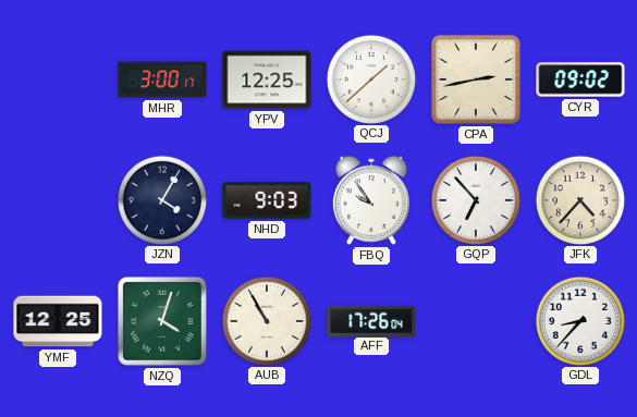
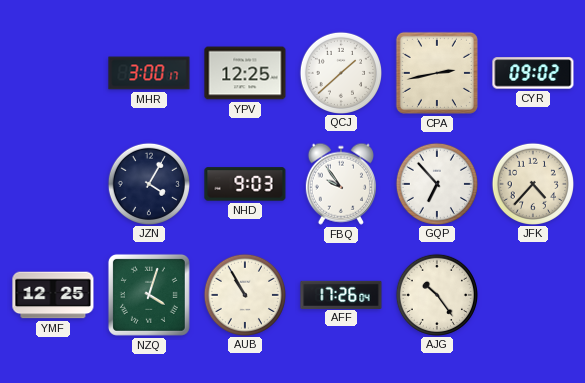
AJG: none -> 10:24
GDL: 8:37 -> none
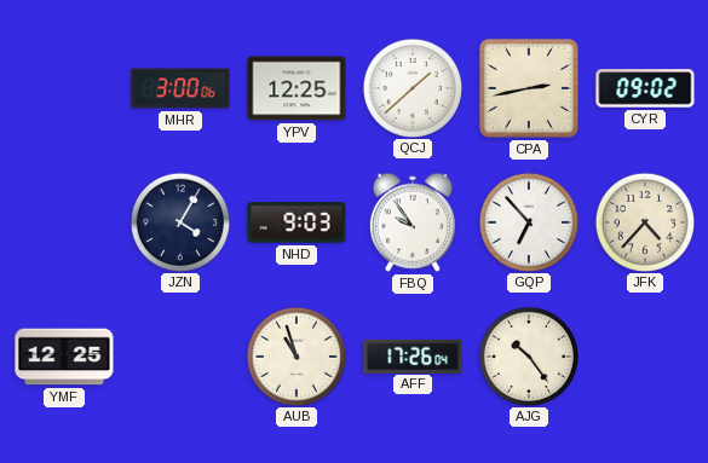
MHR: 3:00:17 -> 3:00:06
NZQ: 4:03 -> none
AUB: 10:55 -> 10:57
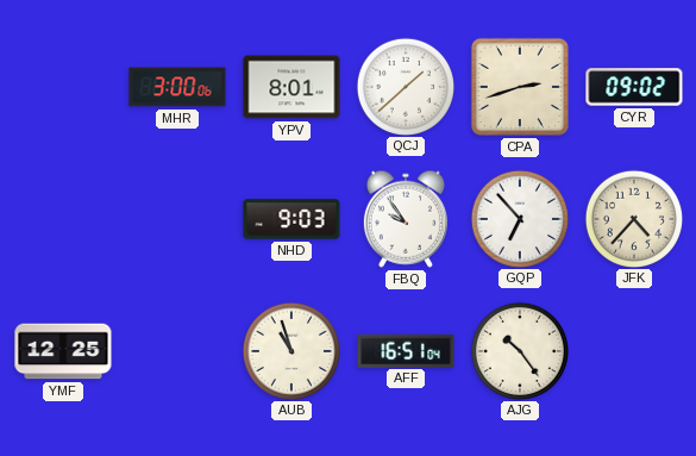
YPV: 12:25 -> 8:01
CPA: 2:43 -> 2:42
JZN: 4:05 -> none
AFF: 17:26 -> 16:51
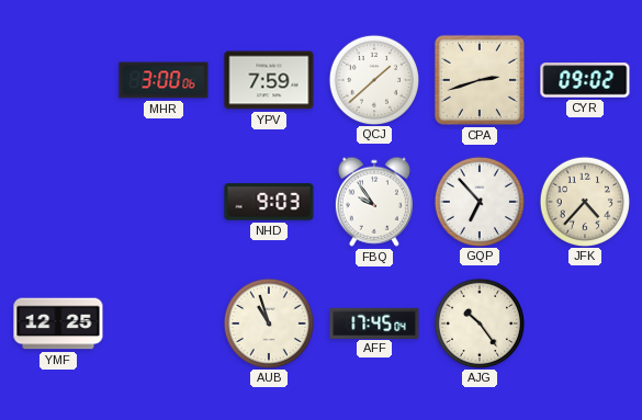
YPV: 8:01 -> 7:59
AFF: 16:51 -> 17:45
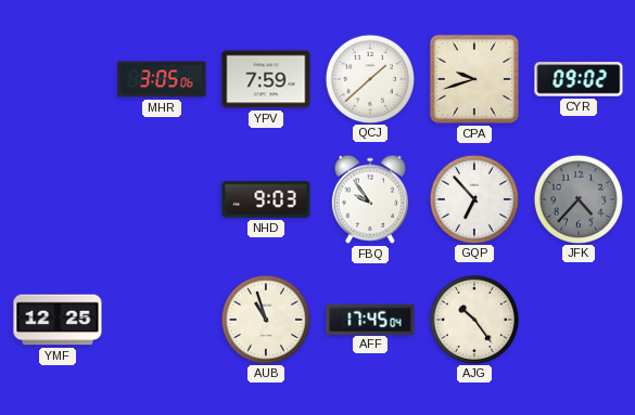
MHR: 3:00 -> 3:05
CPA: 2:42 -> 9:42
JFK dial: cream -> grey
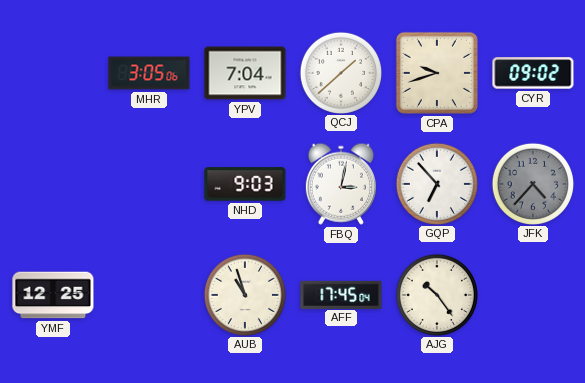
YPV: 7:59 -> 7:04
FBQ: 9:54 -> 3:02
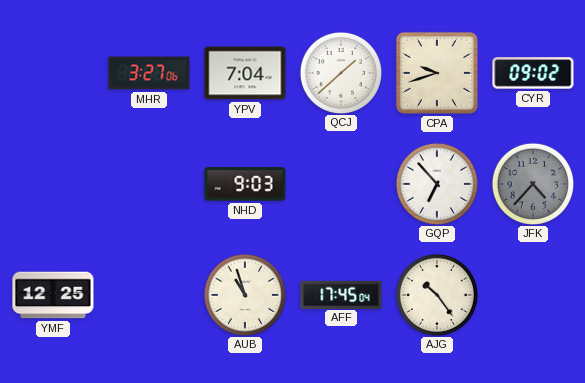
MHR: 3:05 -> 3:27
FBQ: 3:02 -> none
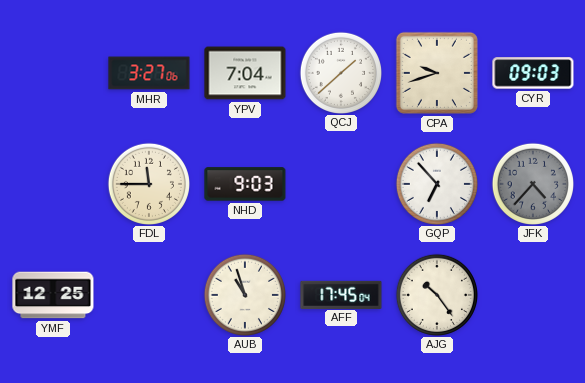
CYR: 09:02 -> 09:03
FDL: none -> 11:45
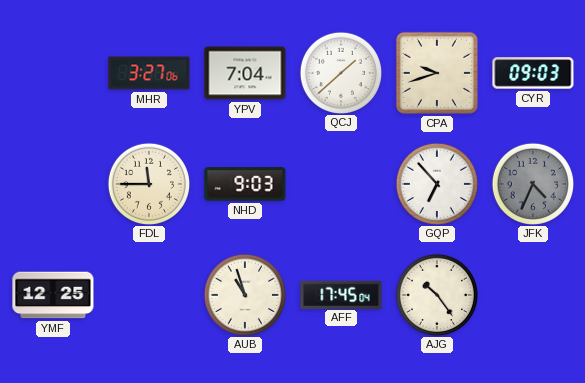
JFK: 4:37 -> 4:34
